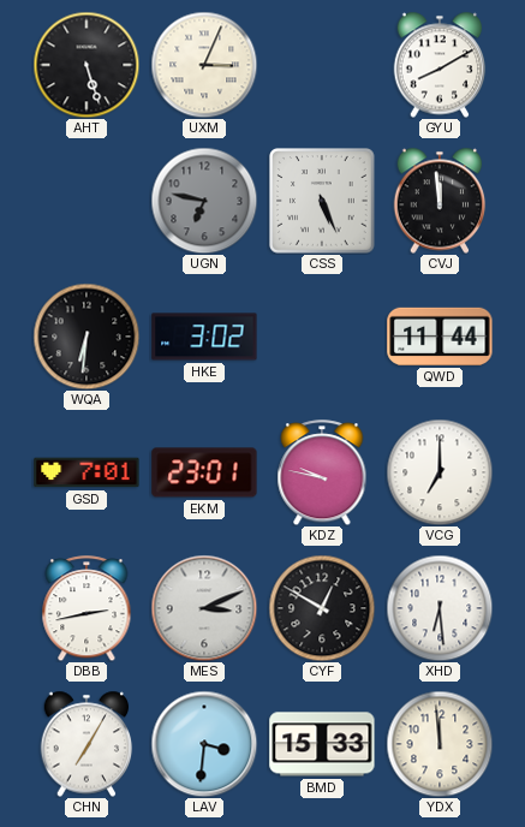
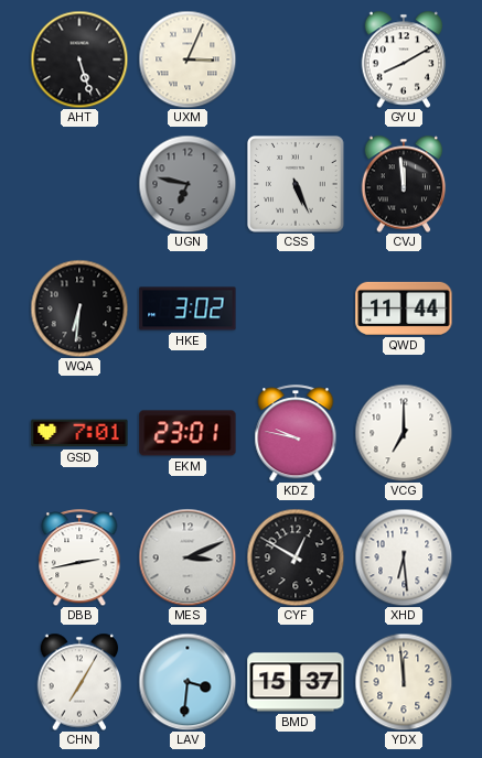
BMD: 15:33 -> 15:37
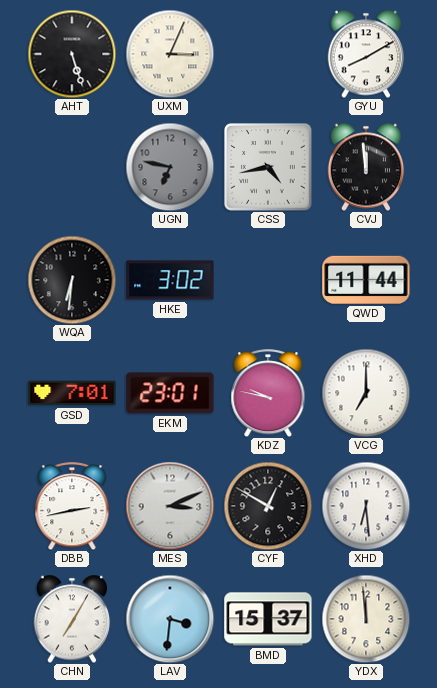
CSS: 5:26 -> 4:43
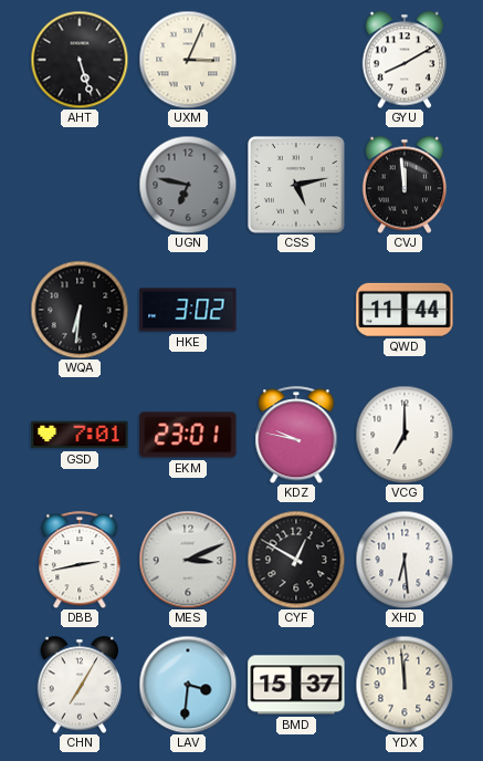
CSS: 4:43 -> 5:13
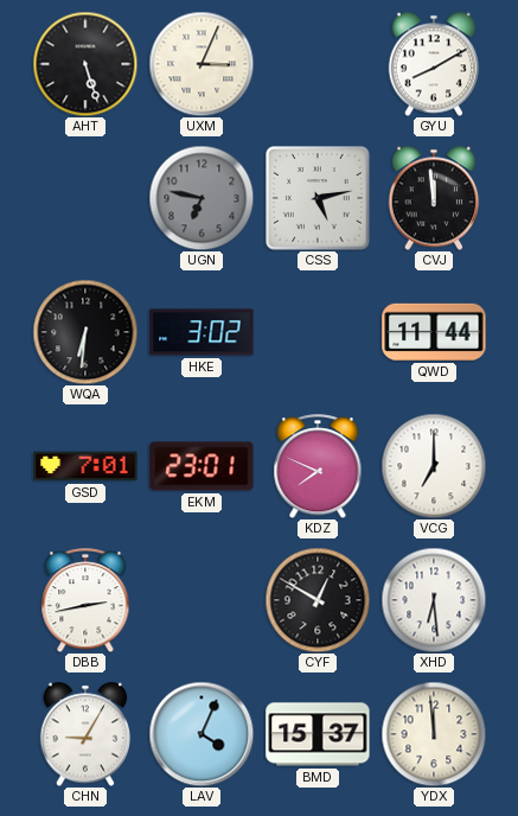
KDZ: 9:47 -> 7:49
MES: 3:11 -> none
CHN: 7:05 -> 9:05
LAV: 3:31 -> 4:04
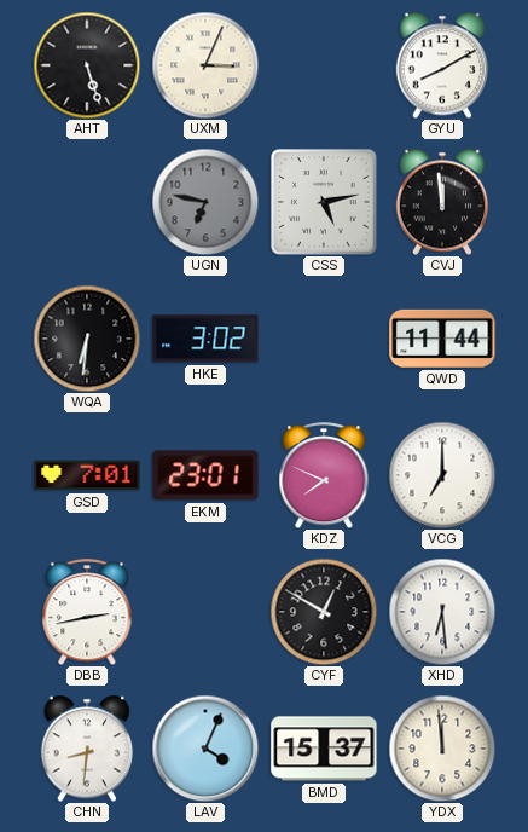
CHN: 9:05 -> 8:31
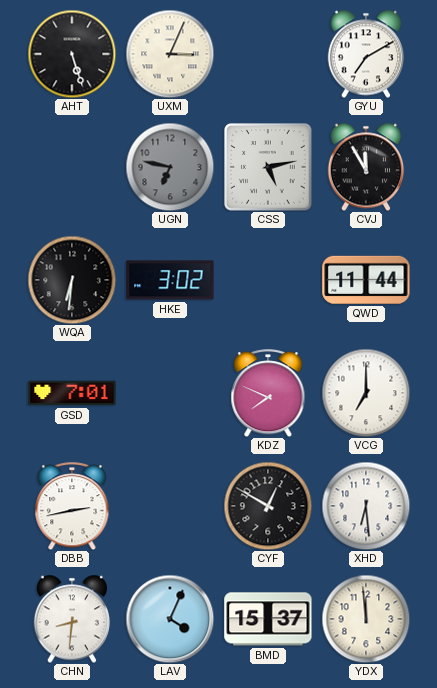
GYU: 8:10 -> 7:10
CVJ: 11:59 -> 11:55
EKM: 23:01 -> none
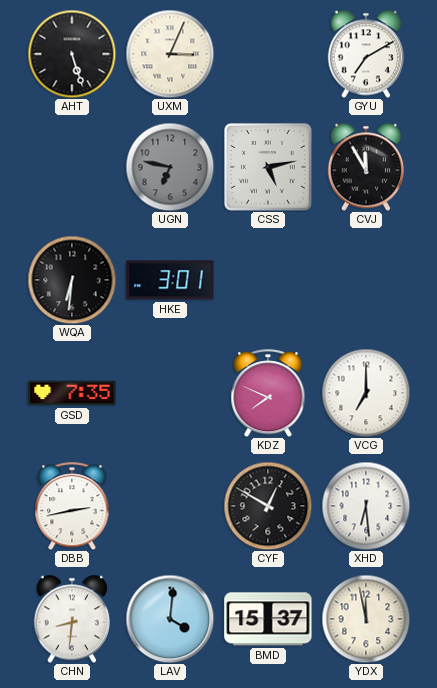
HKE: 3:02 -> 3:01
QWD: 11:44 -> none
GSD: 7:01 -> 7:35
LAV: 4:04 -> 4:01
YDX: 11:59 -> 11:58
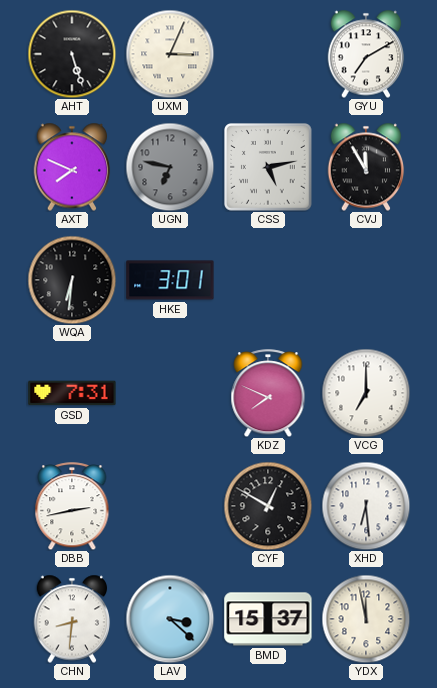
AXT: none -> 7:49
GSD: 7:35 -> 7:31
LAV: 4:01 -> 3:22
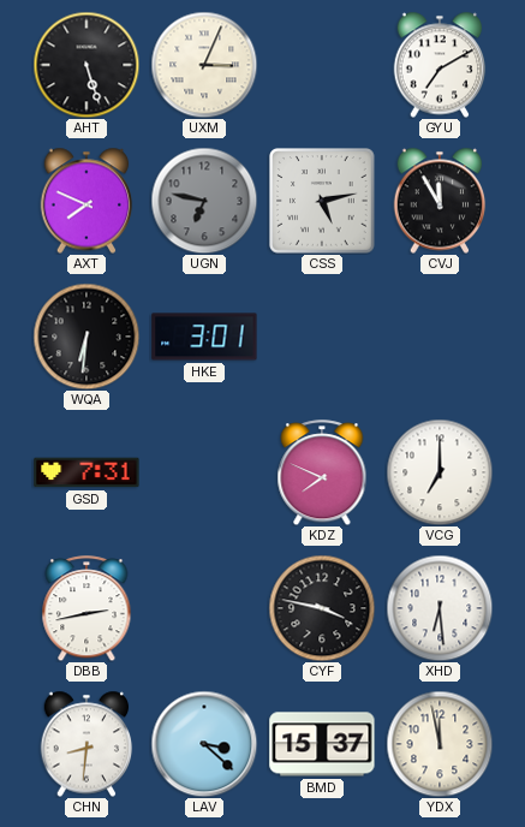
CYF: 12:50 -> 3:47
